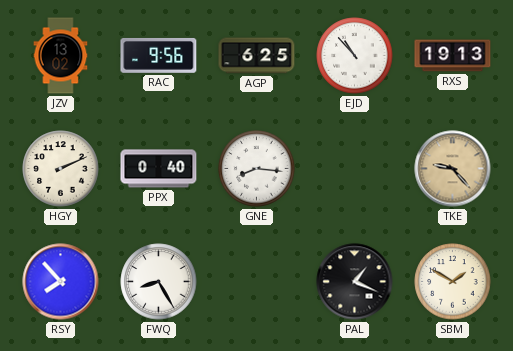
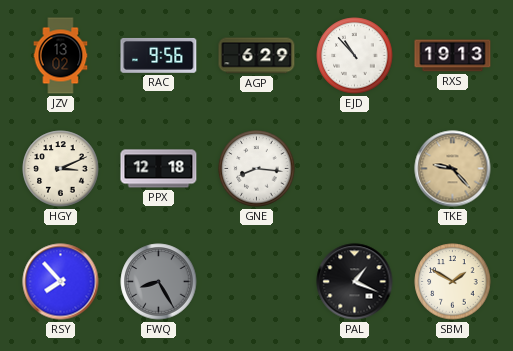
AGP: 6:25 -> 6:29
HGY: 2:11 -> 3:11
PPX: 0:40 -> 12:18
FWQ dial: white -> grey
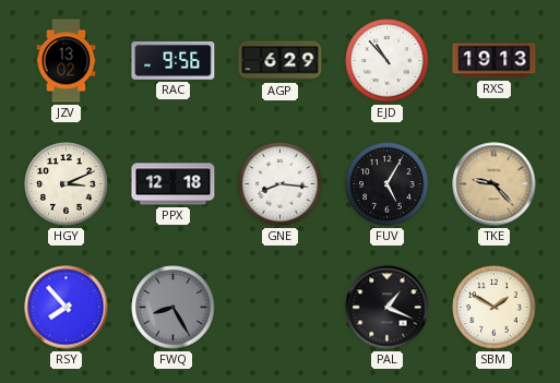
FUV: none -> 5:05
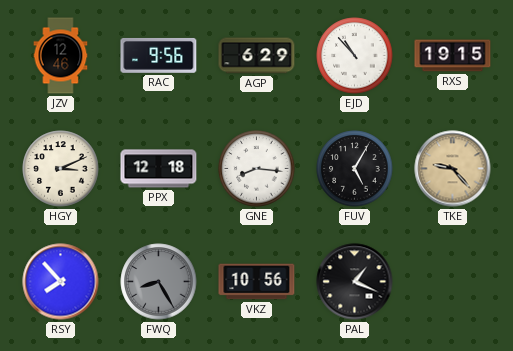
JZV: 13:02 -> 12:46
RXS: 19:13 -> 19:15
VKZ: none -> 10:56
SBM: 1:50 -> none
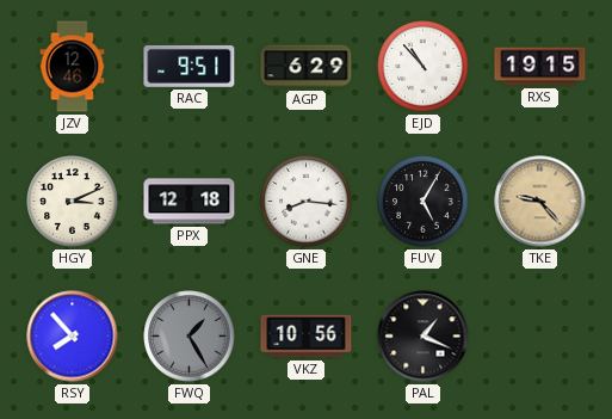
RAC: 9:56 -> 9:51
FWQ: 8:25 -> 1:25
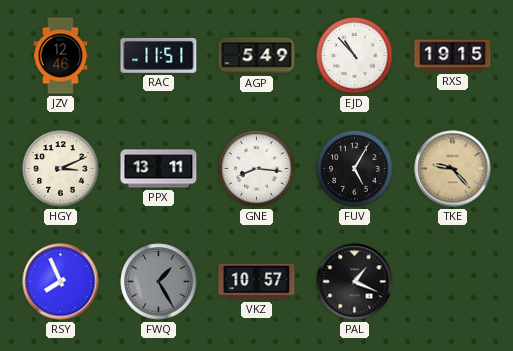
RAC: 9:51 -> 11:51
AGP: 6:29 -> 5:49
PPX: 12:18 -> 13:11
RSY: 7:53 -> 7:56
VKZ: 10:56 -> 10:57
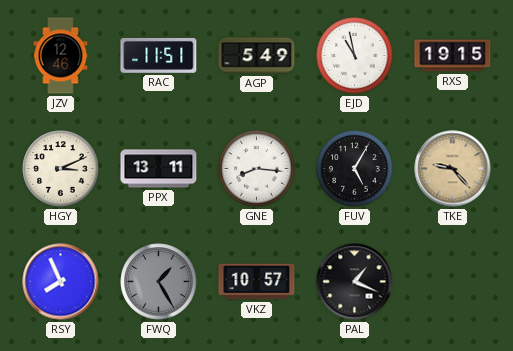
EJD: 10:53 -> 10:58
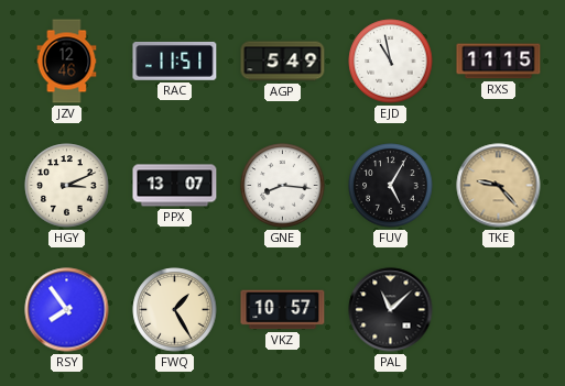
RXS: 19:15 -> 11:15
PPX: 13:11 -> 13:07
RSY: 7:56 -> 7:54
FWQ dial: grey -> cream
PAL: 1:19 -> 11:08
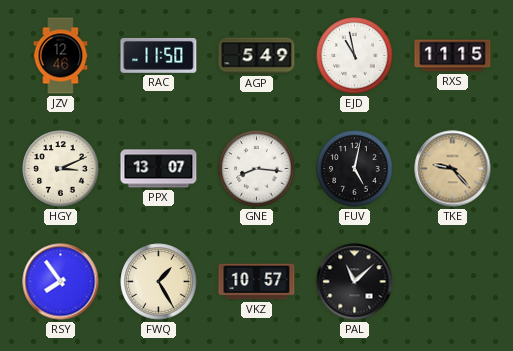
RAC: 11:51 -> 11:50
FUV: 5:05 -> 5:02
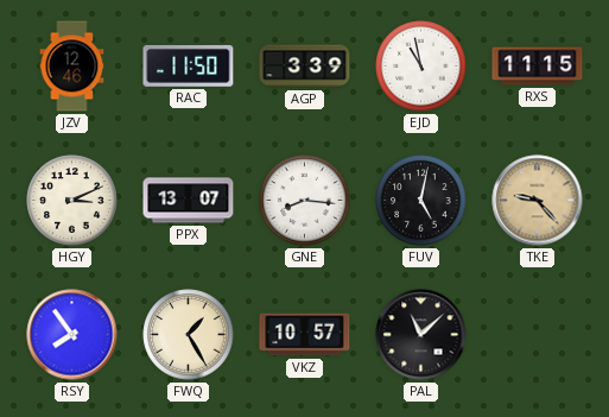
AGP: 5:49 -> 3:39
